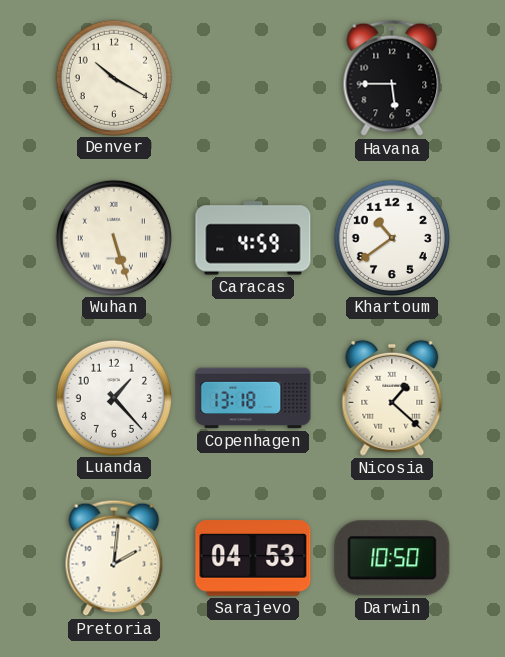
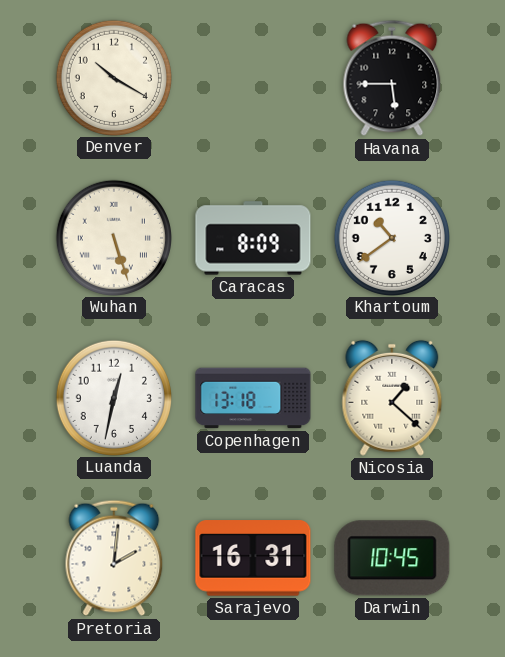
Caracas: 4:59 -> 8:09
Luanda: 1:23 -> 12:32
Sarajevo: 04:53 -> 16:31
Darwin: 10:50 -> 10:45
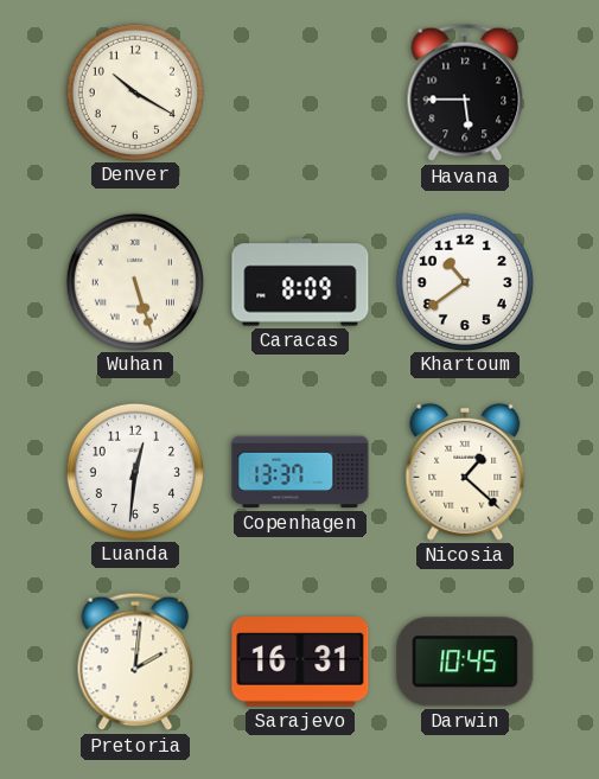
Luanda: 12:32 -> 12:31
Copenhagen: 13:18 -> 13:37
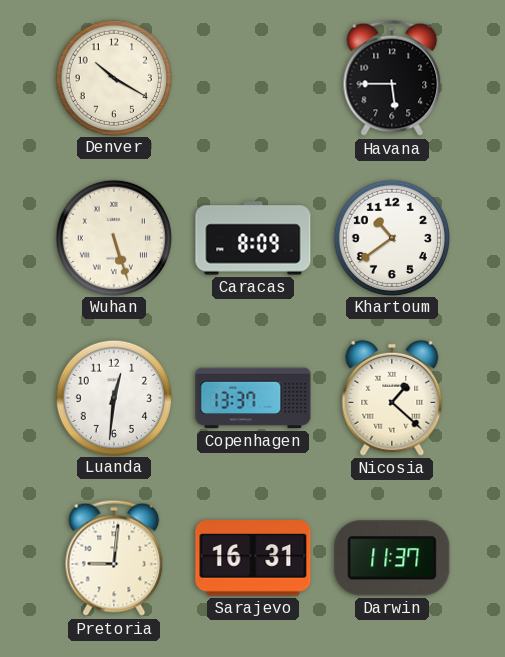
Pretoria: 2:01 -> 9:01
Darwin: 10:45 -> 11:37
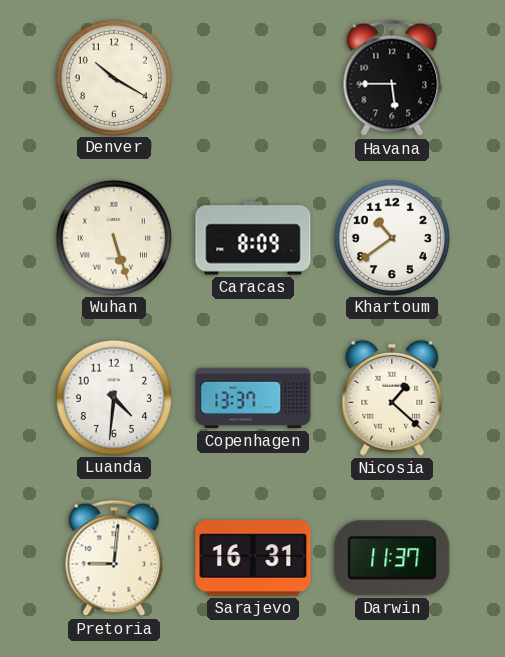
Luanda: 12:31 -> 4:31
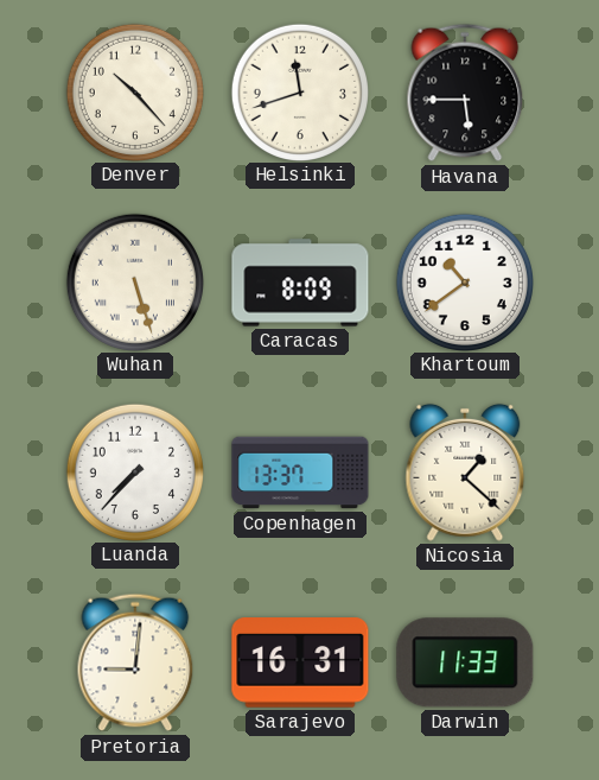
Denver: 10:20 -> 10:23
Helsinki: none -> 11:42
Luanda: 4:31 -> 7:37
Darwin: 11:37 -> 11:33
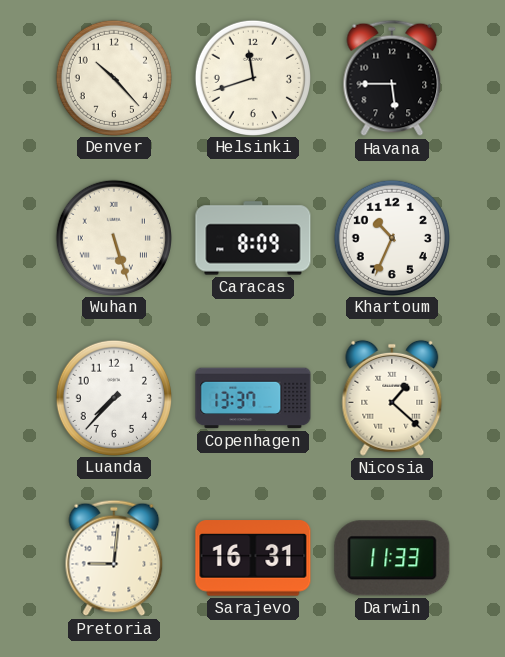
Khartoum: 10:39 -> 10:34
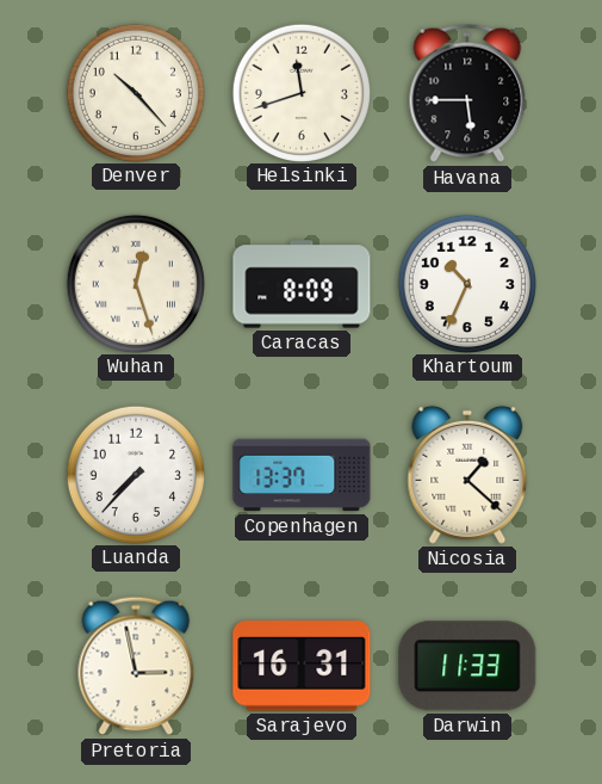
Wuhan: 5:27 -> 12:27
Pretoria: 9:01 -> 2:58
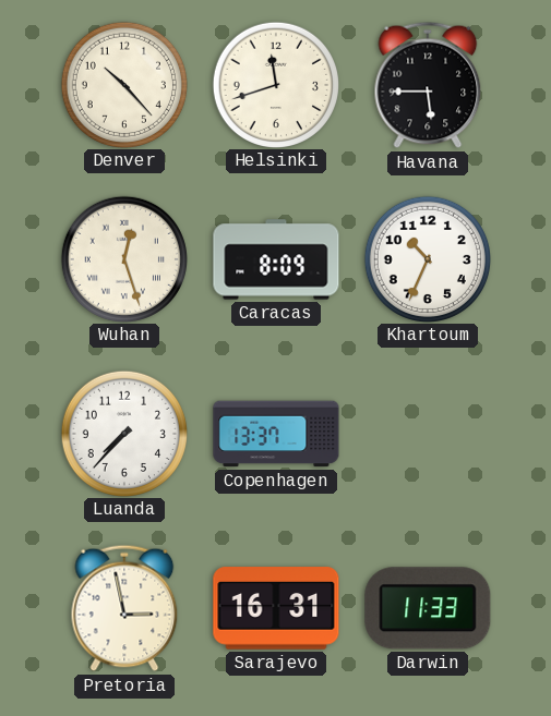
Nicosia: 1:22 -> none
